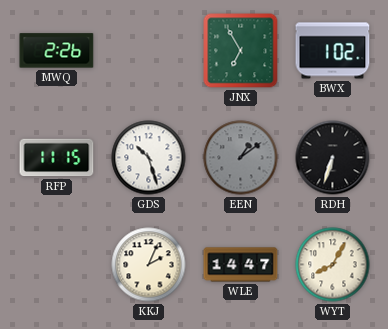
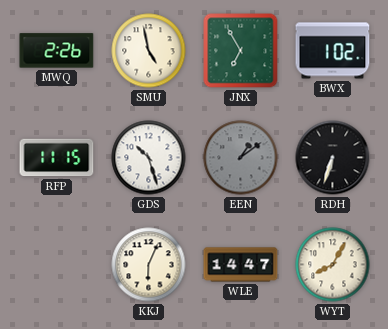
SMU: none -> 4:58
KKJ: 2:04 -> 6:04
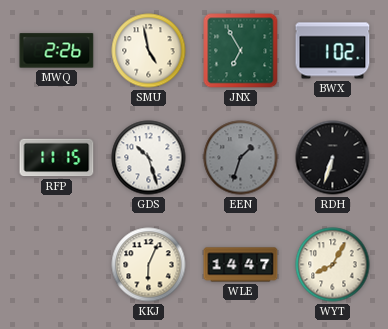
EEN: 1:09 -> 1:33
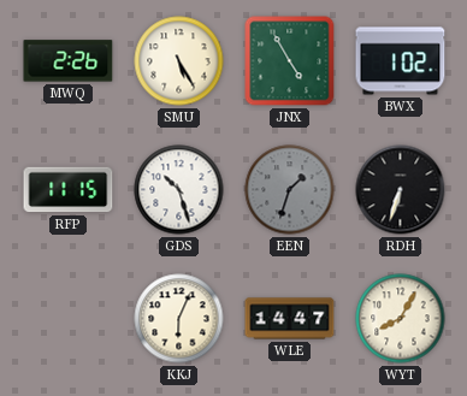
SMU: 4:58 -> 5:25
JNX: 6:55 -> 4:55
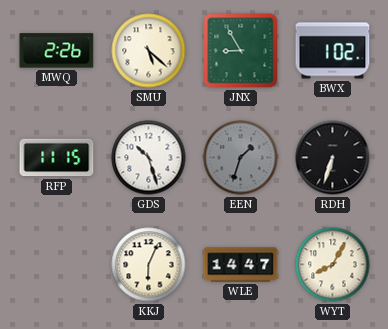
SMU: 5:25 -> 5:22
JNX: 4:55 -> 8:55
